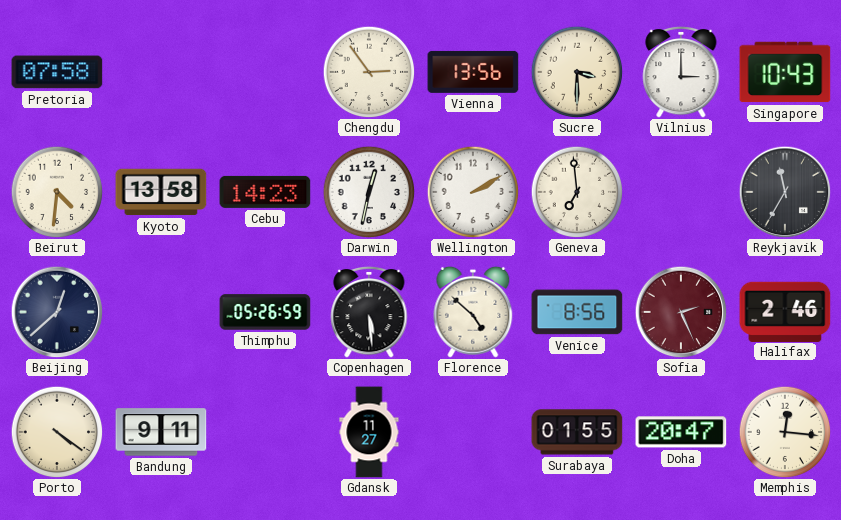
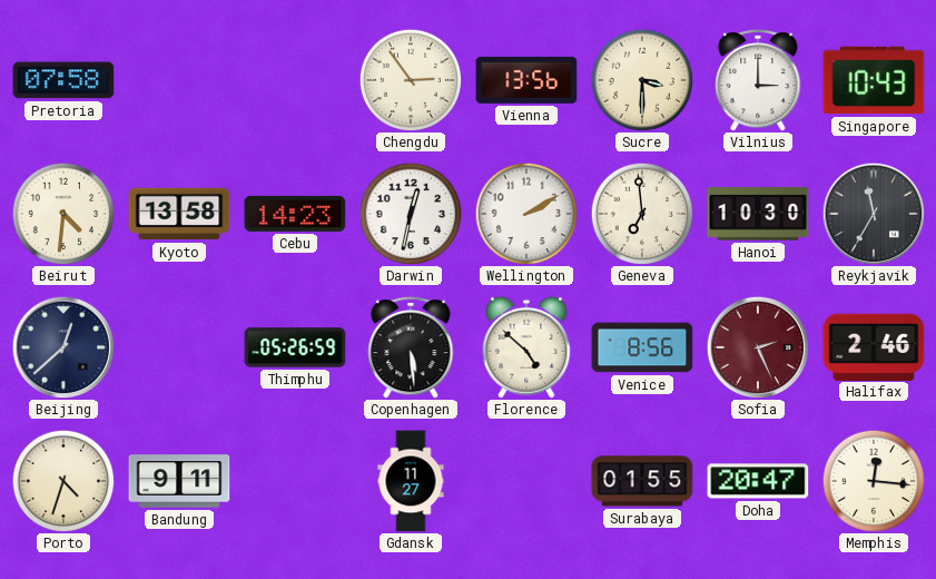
Hanoi: none -> 10:30
Porto: 4:21 -> 4:33
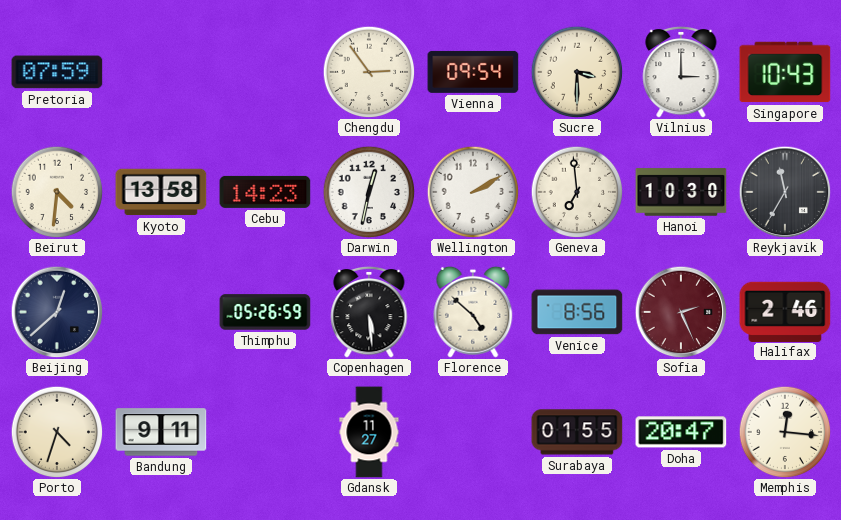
Pretoria: 07:58 -> 07:59
Vienna: 13:56 -> 09:54
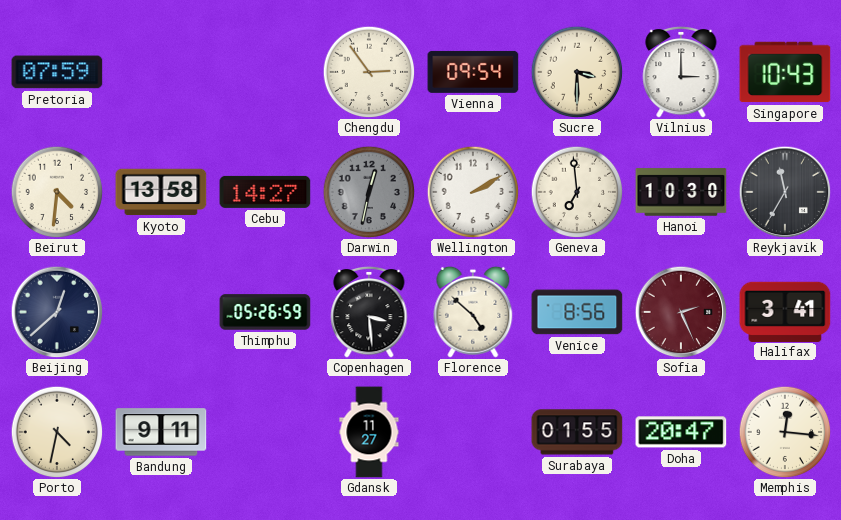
Cebu: 14:23 -> 14:27
Darwin dial: white -> grey
Copenhagen: 5:29 -> 3:29
Halifax: 2:46 -> 3:41
Porto: 4:33 -> 4:32
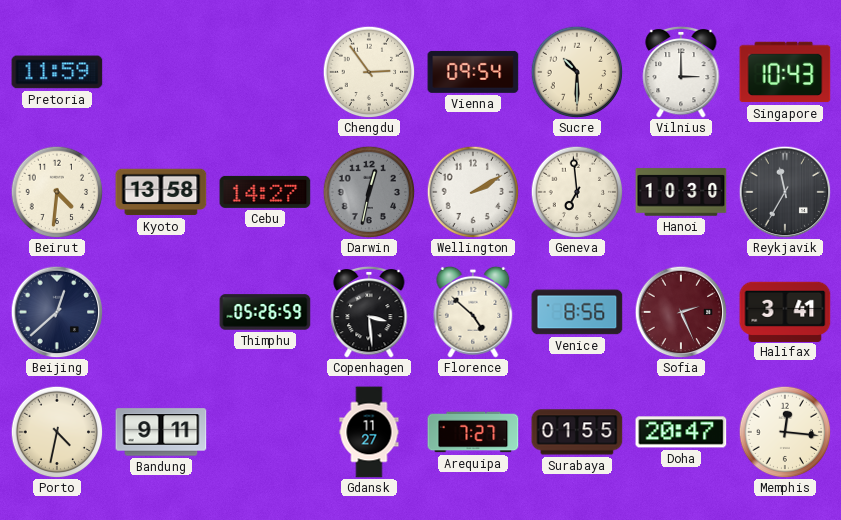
Pretoria: 07:59 -> 11:59
Sucre: 3:30 -> 10:30
Arequipa: none -> 7:27
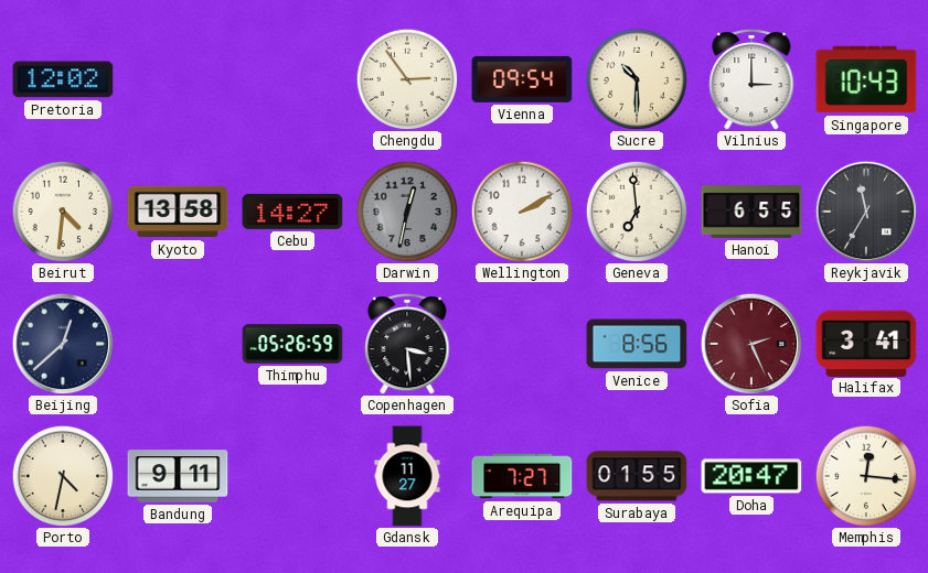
Pretoria: 11:59 -> 12:02
Hanoi: 10:30 -> 6:55
Florence: 4:52 -> none
